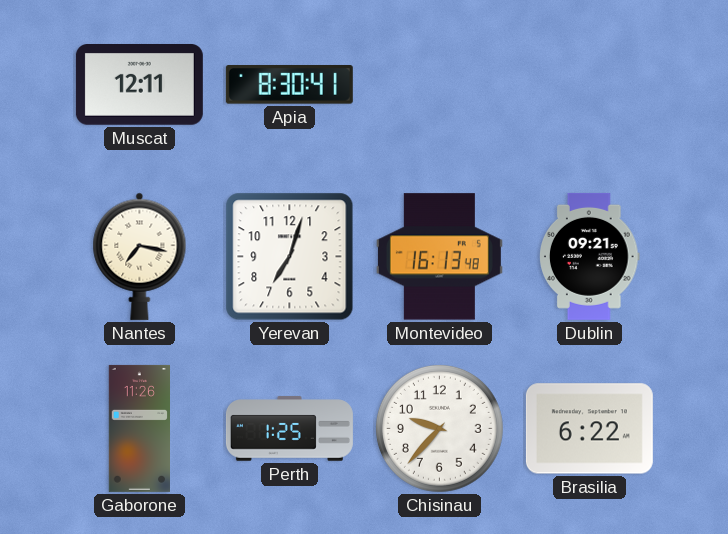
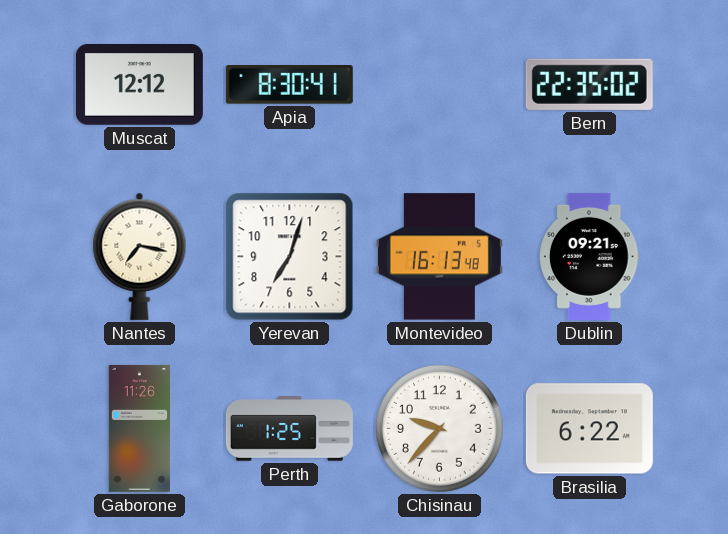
Muscat: 12:11 -> 12:12
Bern: none -> 22:35
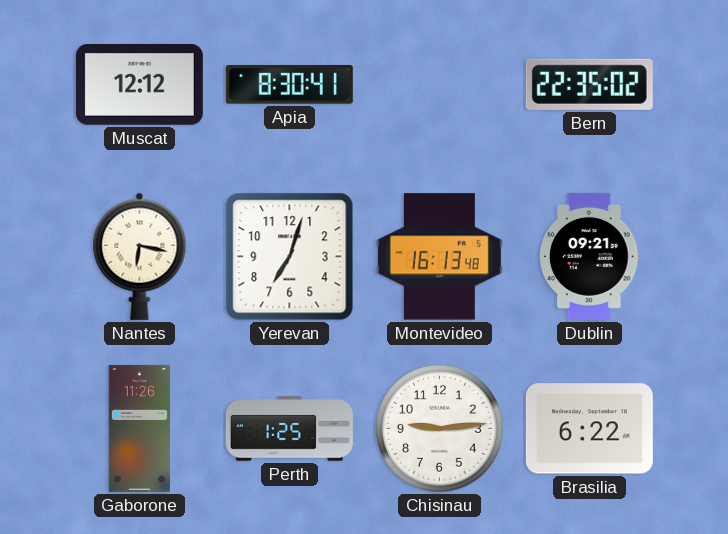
Nantes: 7:17 -> 6:17
Chisinau: 9:37 -> 9:14
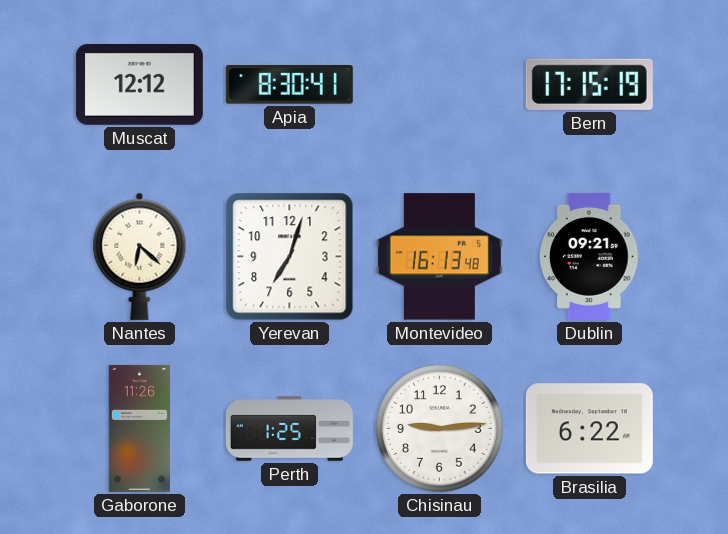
Bern: 22:35 -> 17:15
Nantes: 6:17 -> 6:22
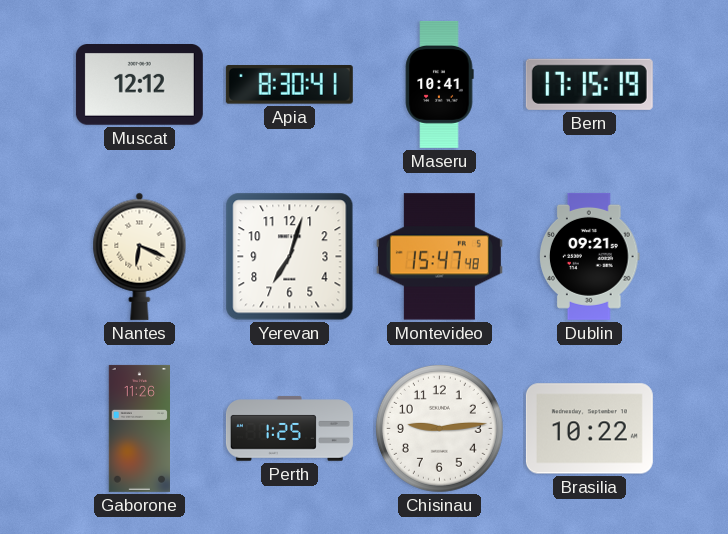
Maseru: none -> 10:41
Nantes: 6:22 -> 6:19
Montevideo: 16:13 -> 15:47
Brasilia: 6:22 -> 10:22
